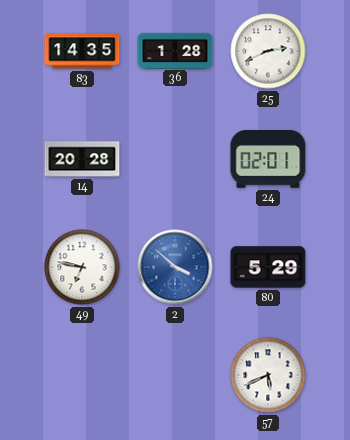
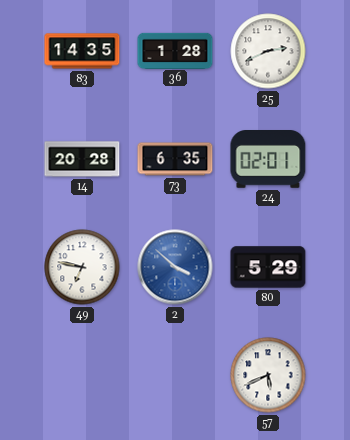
73: none -> 6:35
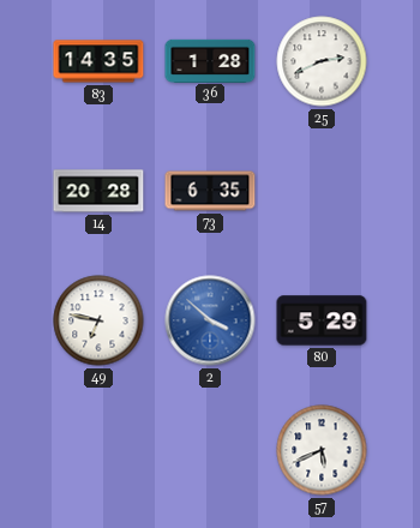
24: 02:01 -> none
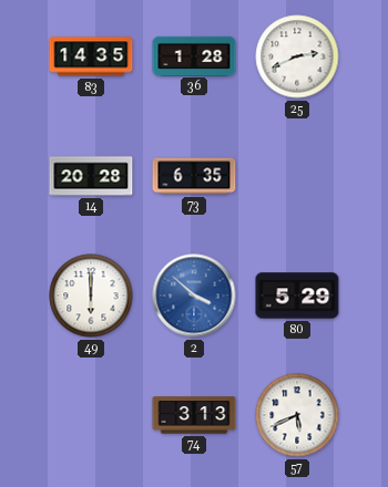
49: 6:47 -> 6:00
74: none -> 3:13
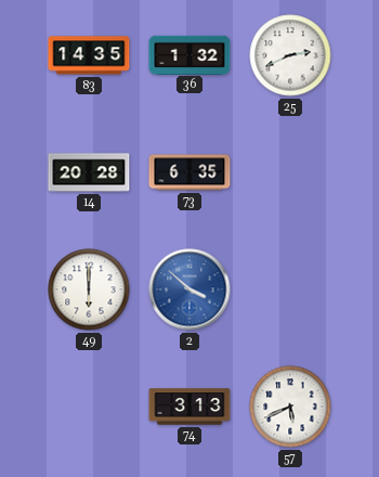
36: 1:28 -> 1:32
80: 5:29 -> none
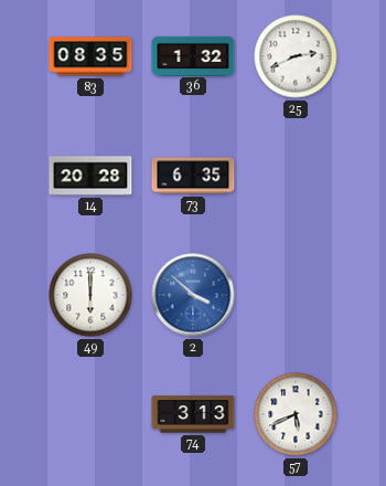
83: 14:35 -> 08:35
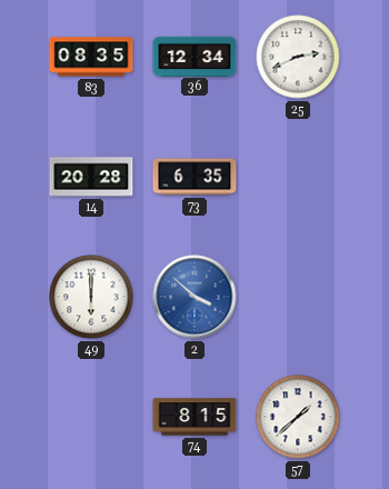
36: 1:32 -> 12:34
74: 3:13 -> 8:15
57: 5:41 -> 1:38
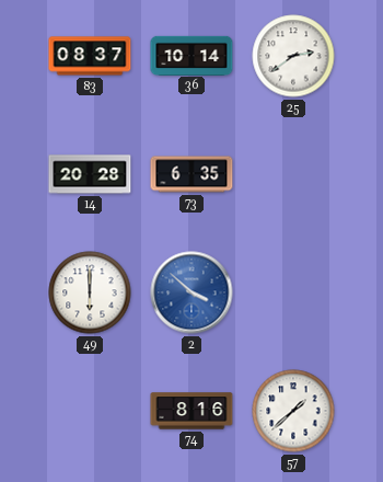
83: 08:35 -> 08:37
36: 12:34 -> 10:14
25: 2:41 -> 2:39
74: 8:15 -> 8:16
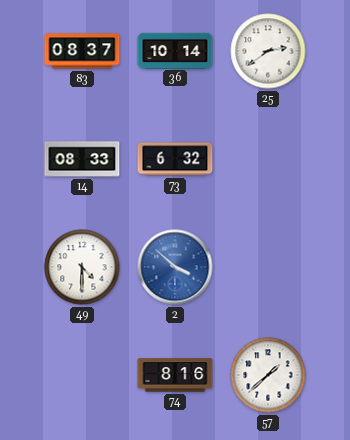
14: 20:28 -> 08:33
73: 6:35 -> 6:32
49: 6:00 -> 4:30
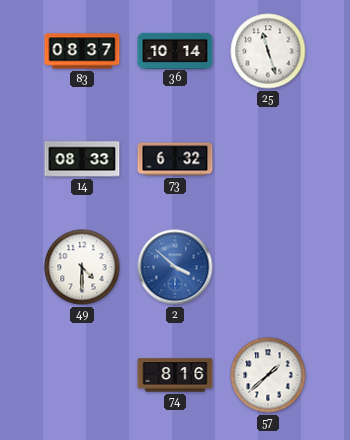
25: 2:39 -> 11:27
